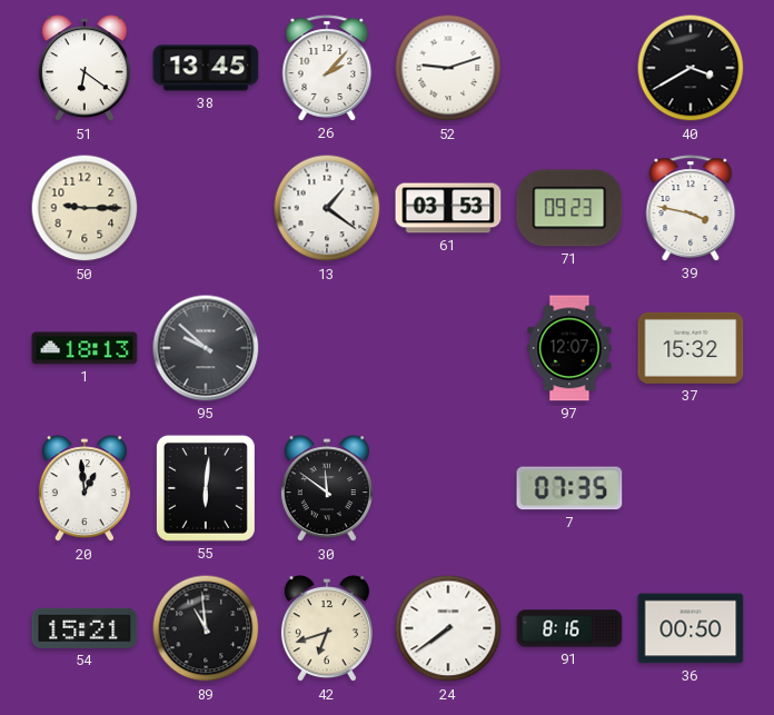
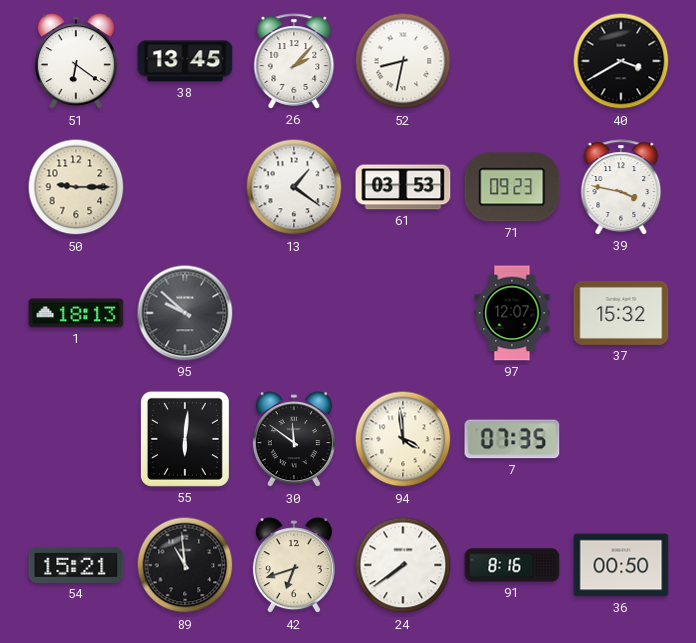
52: 9:12 -> 8:32
20: 12:59 -> none
94: none -> 3:59
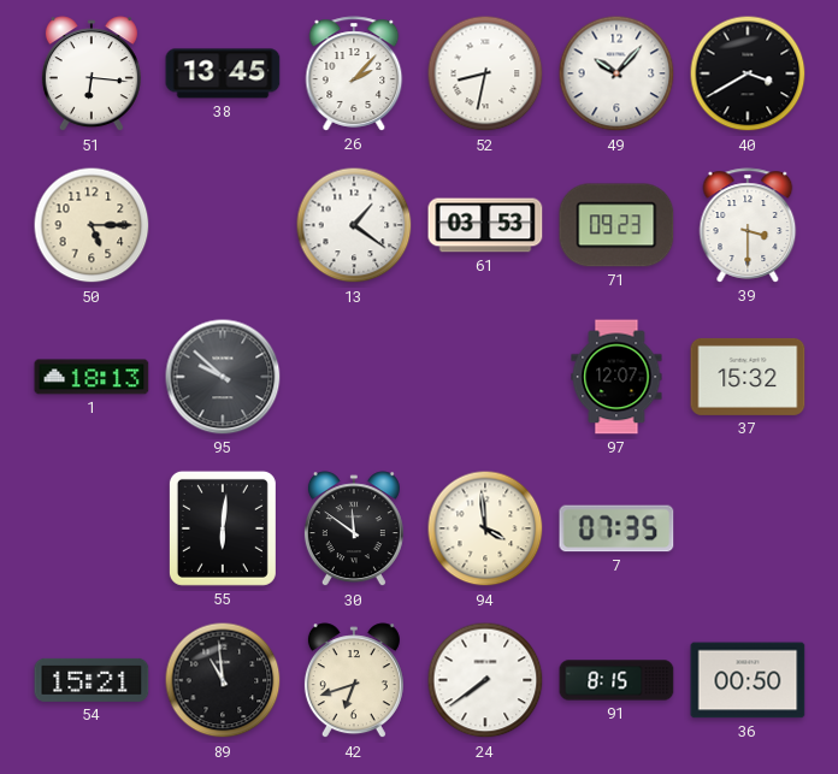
51: 6:21 -> 6:16
49: none -> 10:07
50: 9:15 -> 5:15
39: 3:47 -> 3:30
91: 8:16 -> 8:15
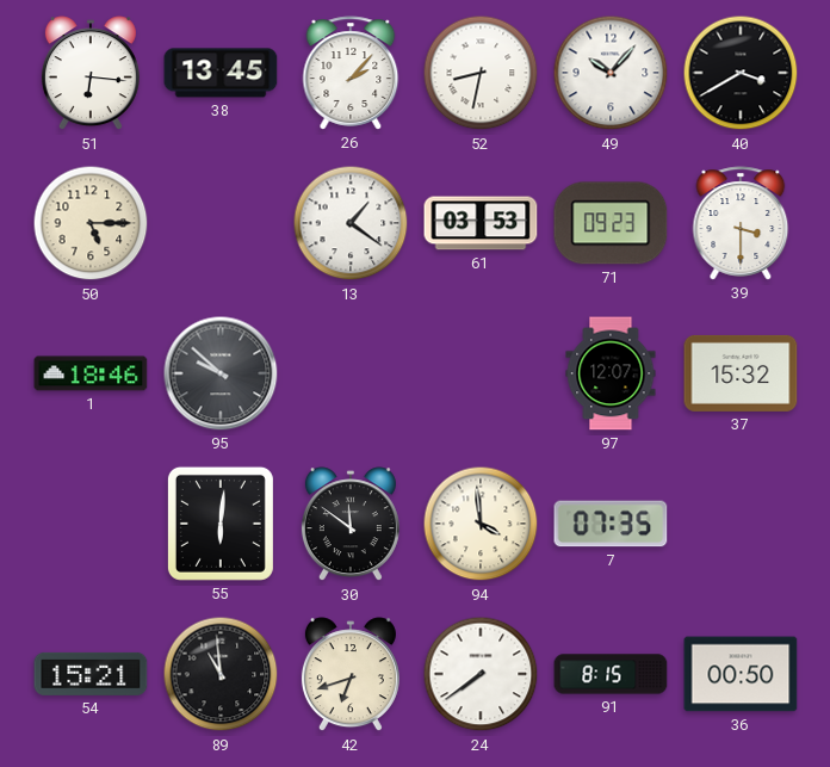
1: 18:13 -> 18:46
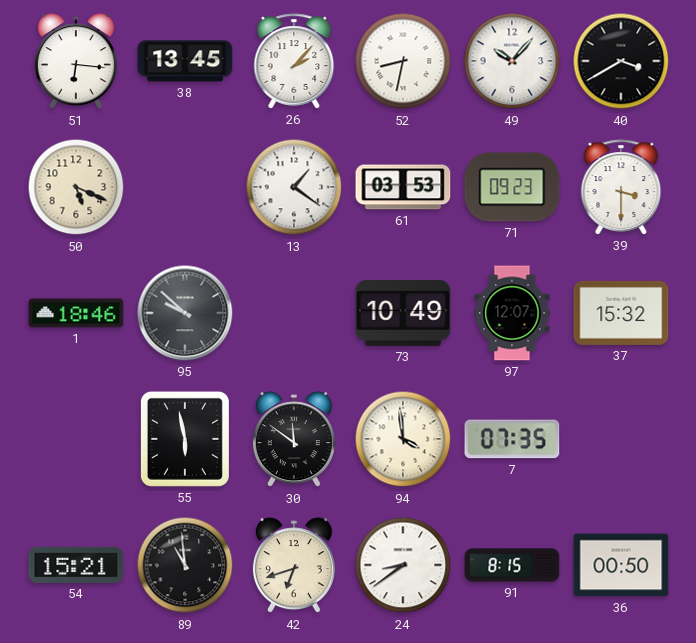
50: 5:15 -> 5:19
73: none -> 10:49
55: 6:01 -> 5:58
24: 7:39 -> 8:39
